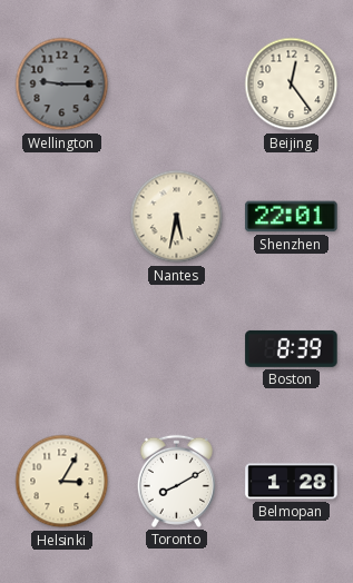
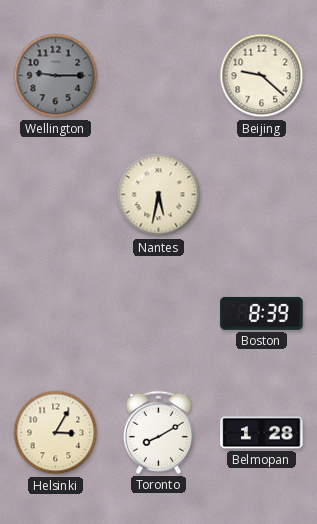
Beijing: 12:24 -> 9:22
Shenzhen: 22:01 -> none
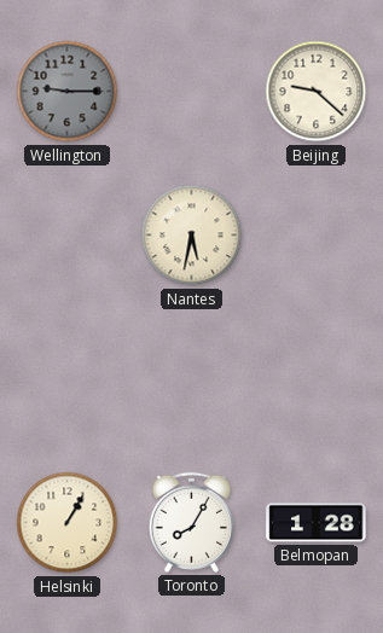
Boston: 8:39 -> none
Helsinki: 3:05 -> 1:05
Toronto: 8:10 -> 8:05
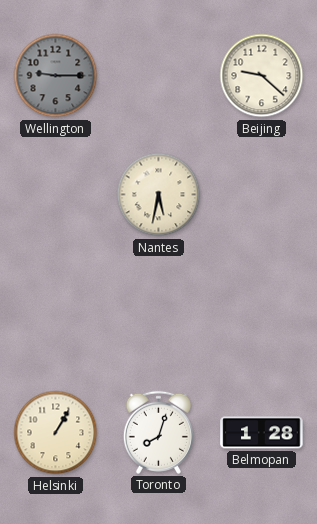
Toronto: 8:05 -> 8:03
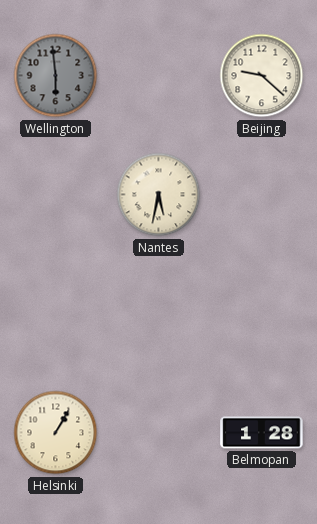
Wellington: 9:15 -> 5:59
Toronto: 8:03 -> none
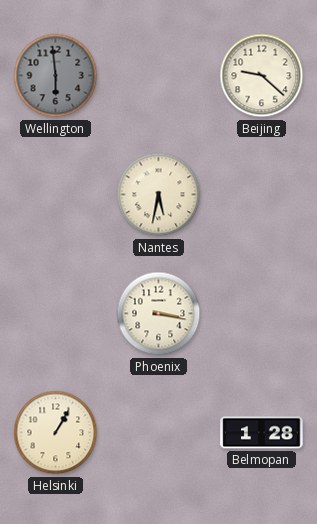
Phoenix: none -> 3:17
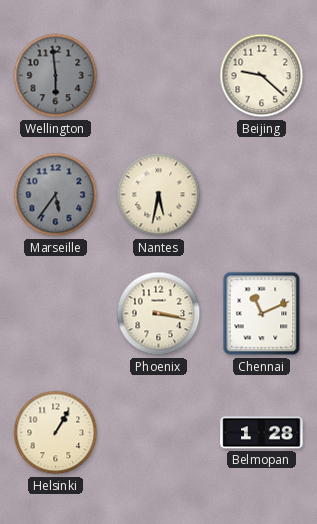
Marseille: none -> 5:36
Chennai: none -> 11:11
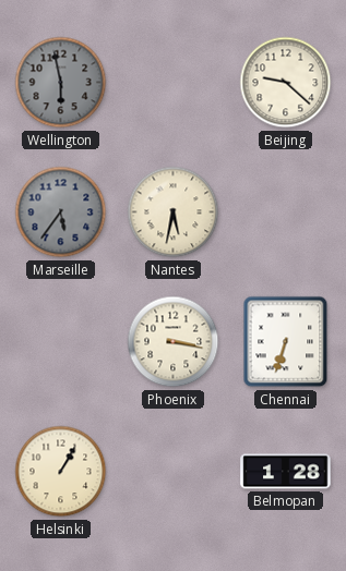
Wellington: 5:59 -> 5:58
Chennai: 11:11 -> 6:33
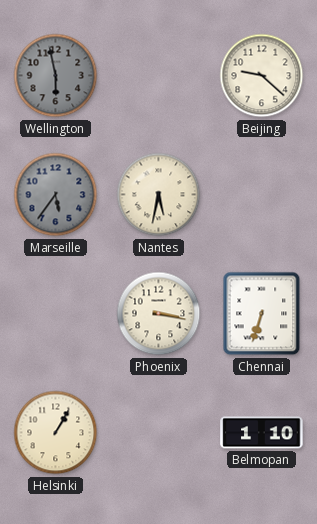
Belmopan: 1:28 -> 1:10
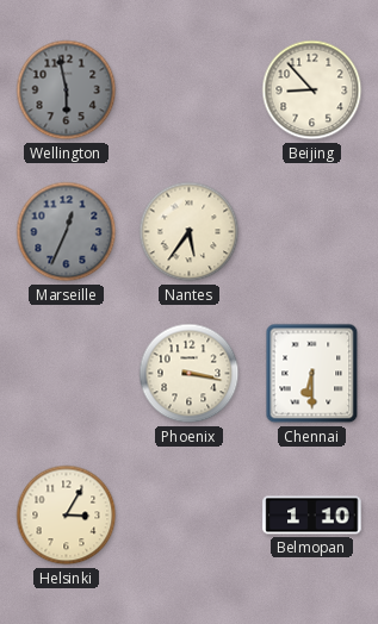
Beijing: 9:22 -> 8:53
Marseille: 5:36 -> 12:34
Nantes: 5:32 -> 5:36
Chennai: 6:33 -> 6:30
Helsinki: 1:05 -> 3:05
